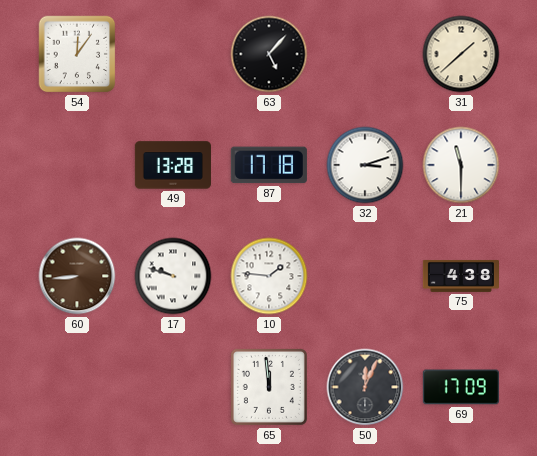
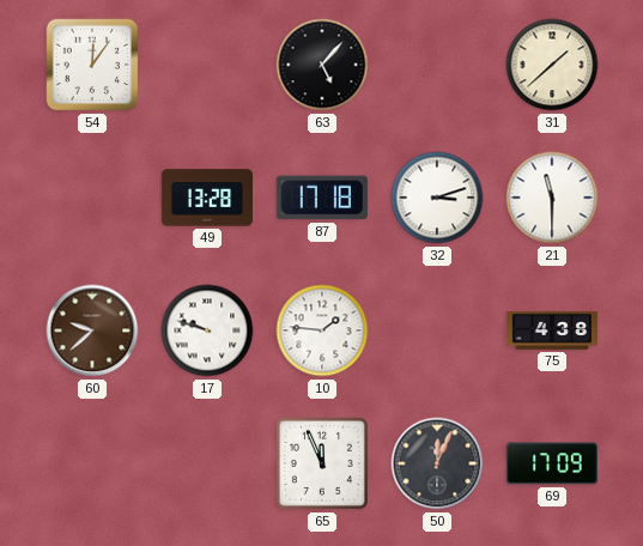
60: 8:44 -> 9:38
65: 11:59 -> 11:56
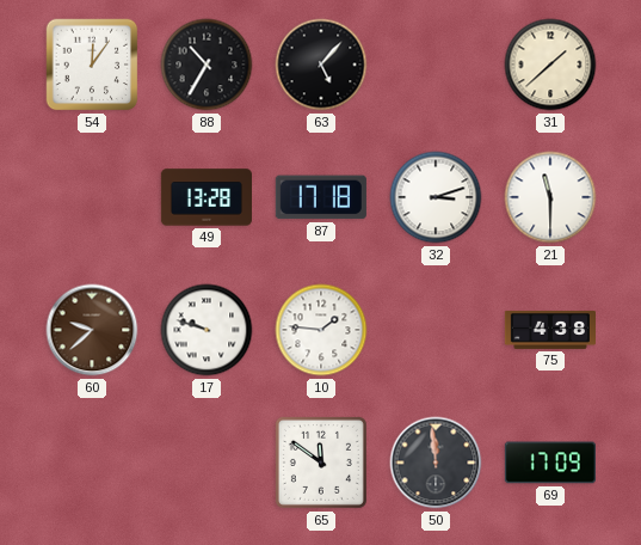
88: none -> 10:35
65: 11:56 -> 11:51
50: 12:04 -> 11:59
